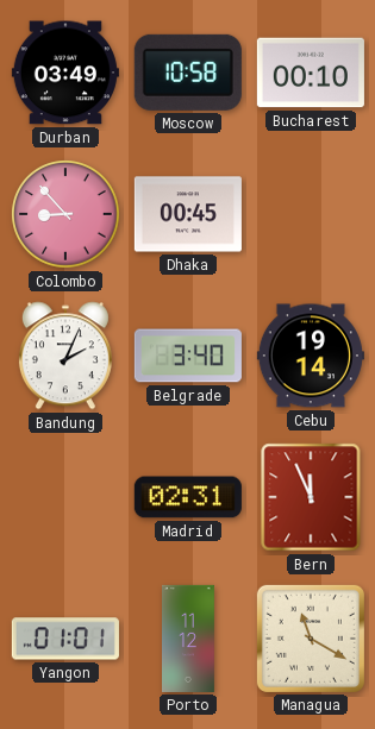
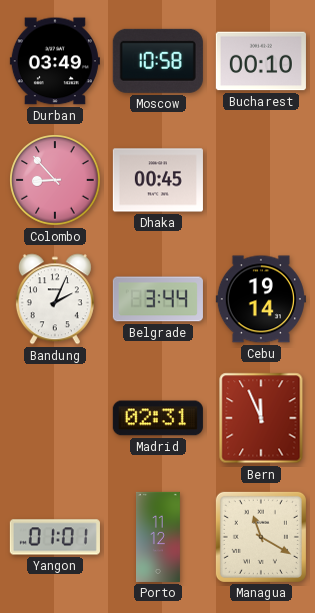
Belgrade: 3:40 -> 3:44
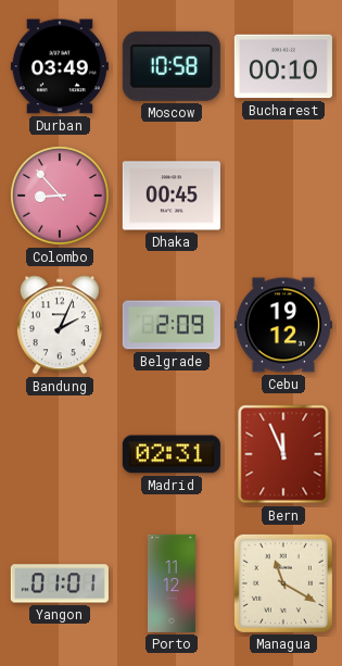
Belgrade: 3:44 -> 2:09
Cebu: 19:14 -> 19:12
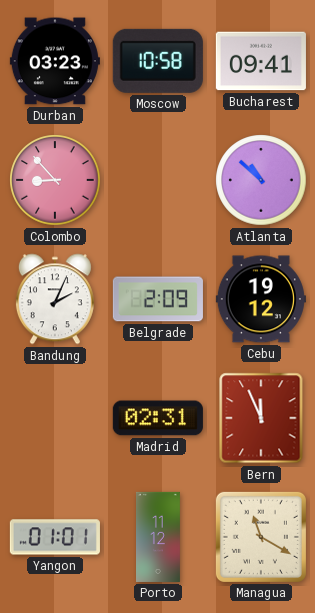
Durban: 03:49 -> 03:23
Bucharest: 00:10 -> 09:41
Dhaka: 00:45 -> none
Atlanta: none -> 10:52
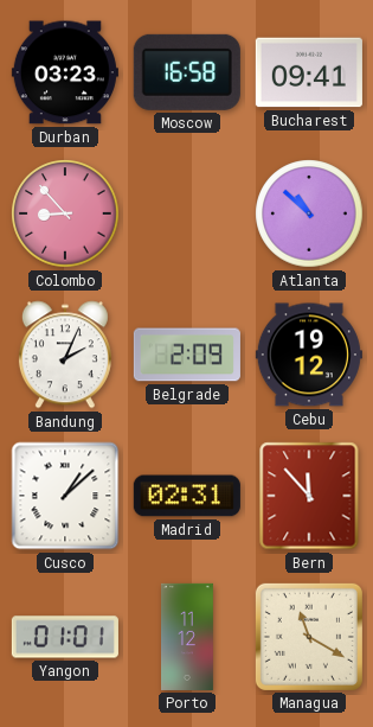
Moscow: 10:58 -> 16:58
Cusco: none -> 1:08
Bern: 11:56 -> 11:53
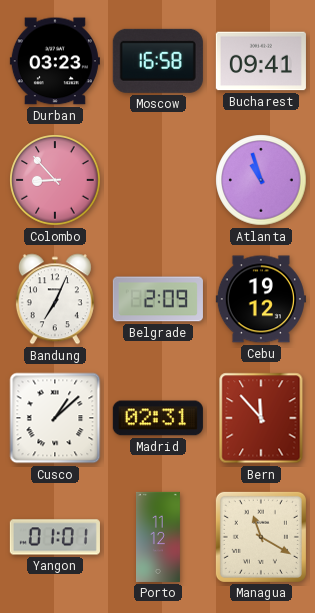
Atlanta: 10:52 -> 10:57
Bandung: 2:04 -> 7:04
